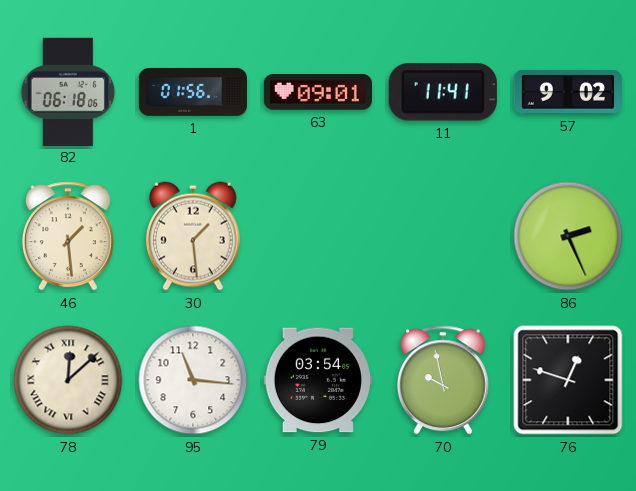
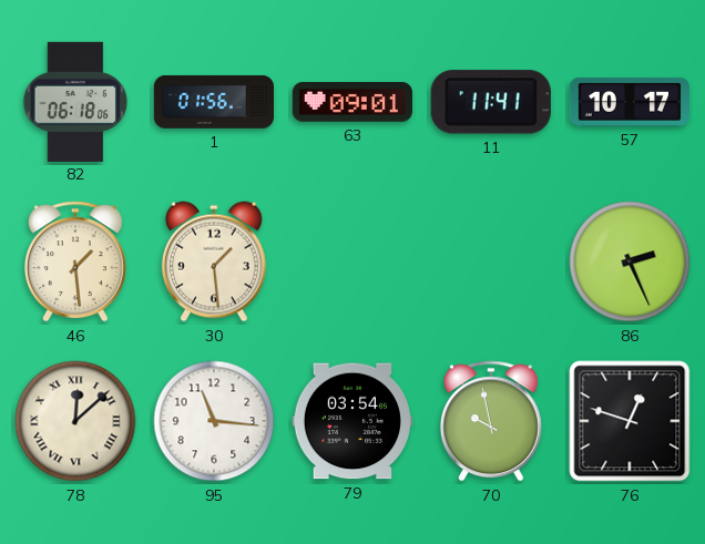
57: 9:02 -> 10:17
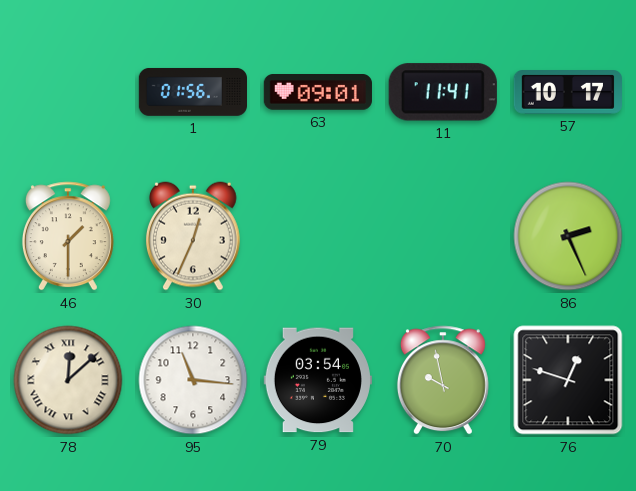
82: 06:18 -> none
46: 1:29 -> 1:30
30: 1:29 -> 12:34
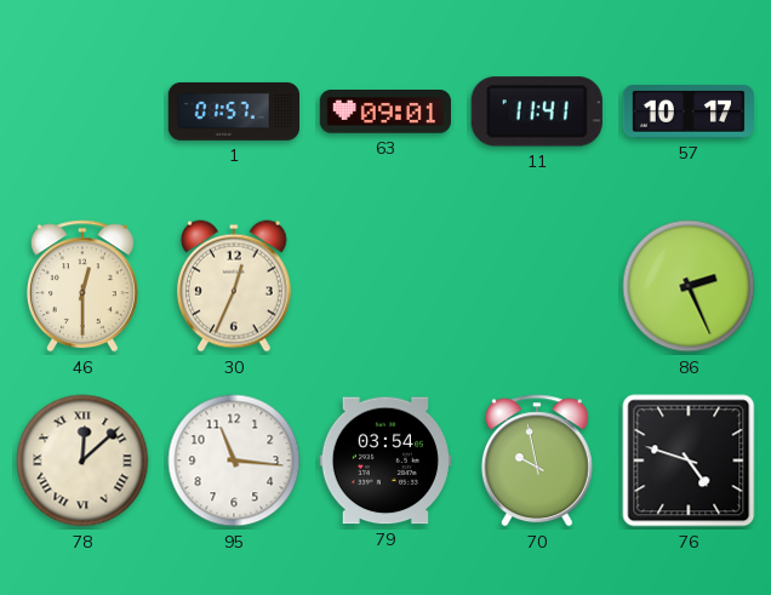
1: 01:56 -> 01:57
46: 1:30 -> 12:30
76: 12:48 -> 4:48
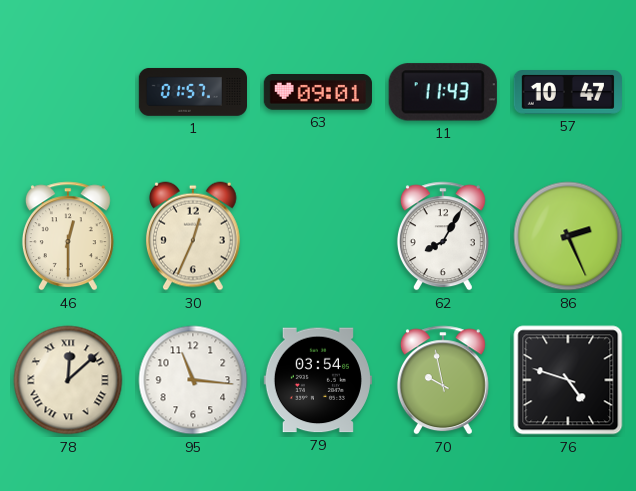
11: 11:41 -> 11:43
57: 10:17 -> 10:47
62: none -> 8:05
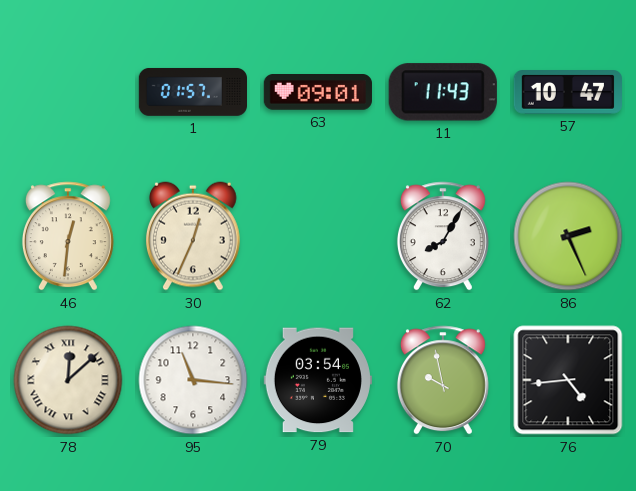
46: 12:30 -> 12:31
76: 4:48 -> 4:44
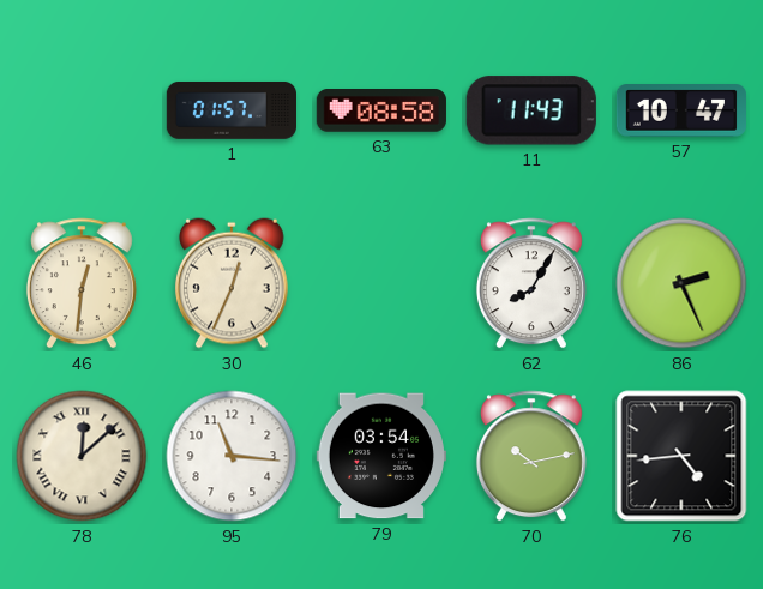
63: 09:01 -> 08:58
70: 9:58 -> 10:13
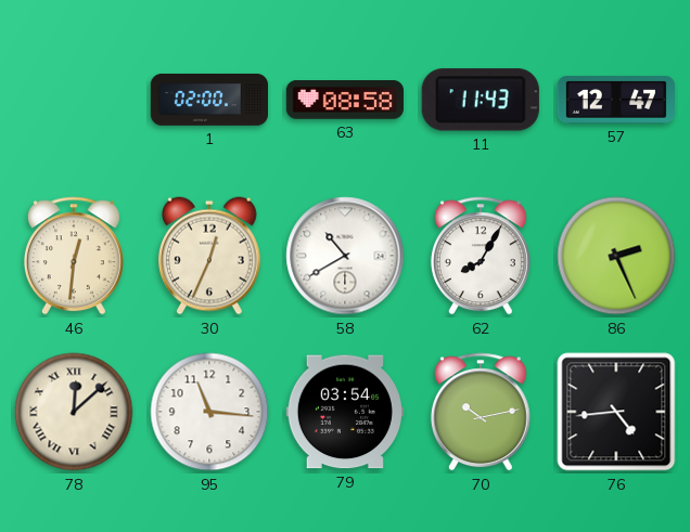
1: 01:57 -> 02:00
57: 10:47 -> 12:47
58: none -> 10:40
